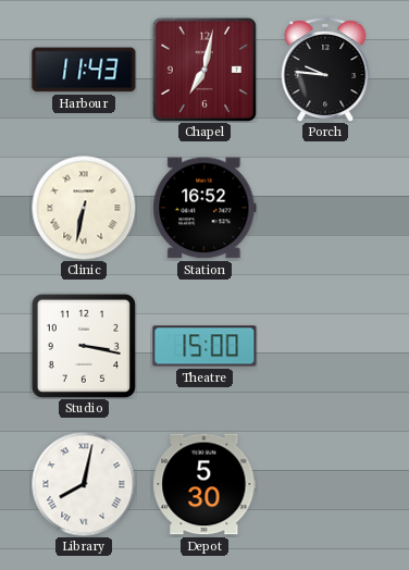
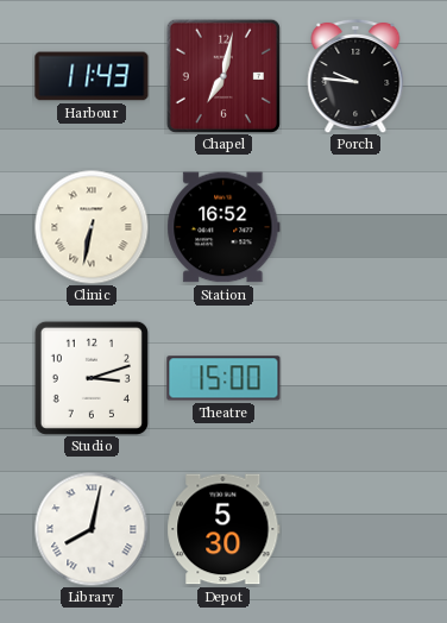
Studio: 3:17 -> 3:12
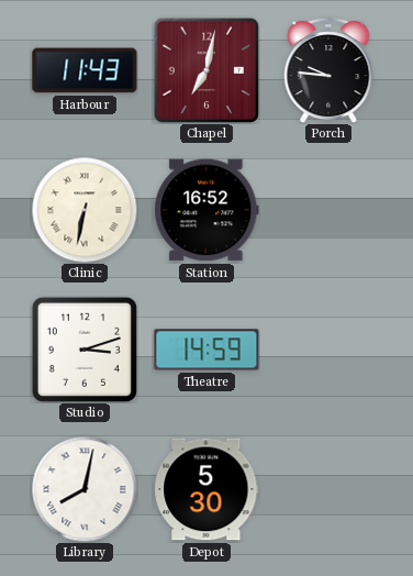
Theatre: 15:00 -> 14:59
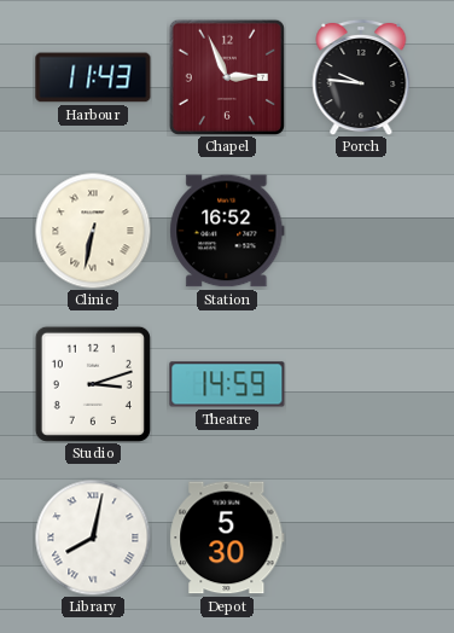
Chapel: 7:02 -> 2:56
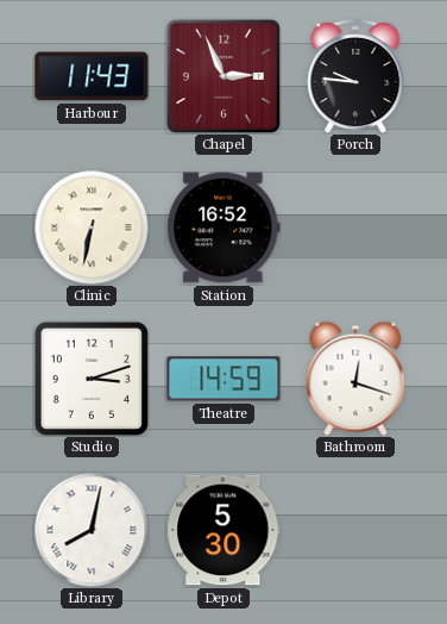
Bathroom: none -> 12:18
